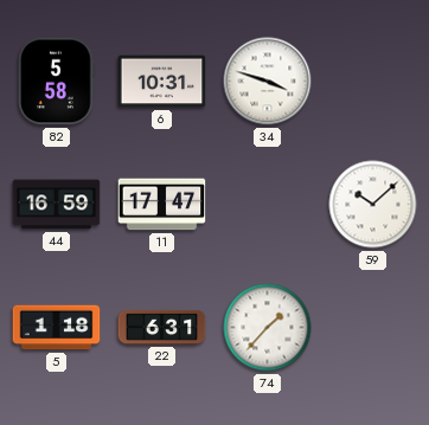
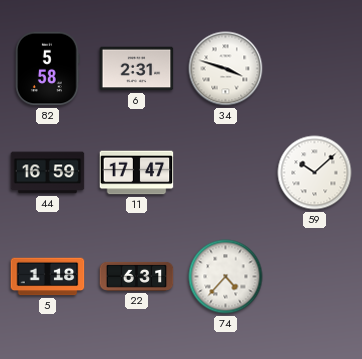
6: 10:31 -> 2:31
74: 1:37 -> 4:37
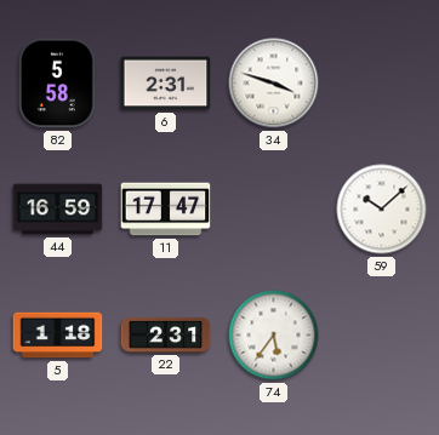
22: 6:31 -> 2:31
74: 4:37 -> 5:36
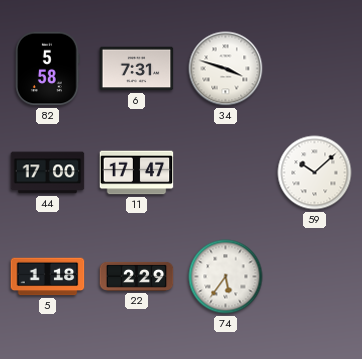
6: 2:31 -> 7:31
44: 16:59 -> 17:00
22: 2:31 -> 2:29
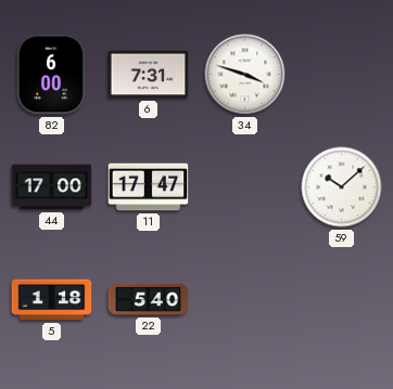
82: 5:58 -> 6:00
22: 2:29 -> 5:40
74: 5:36 -> none
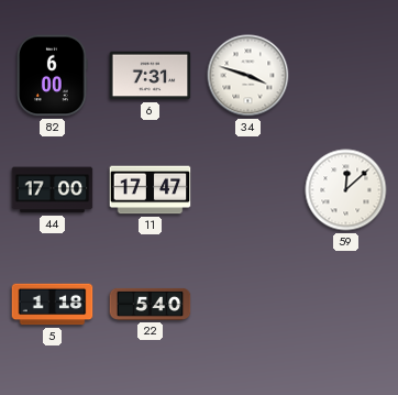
59: 10:08 -> 12:08
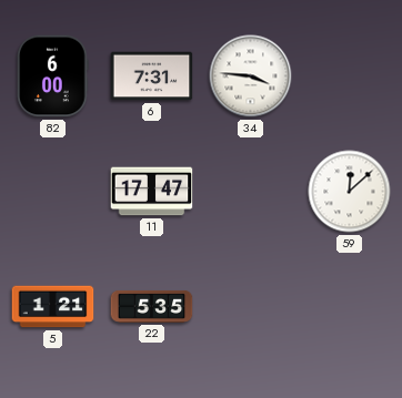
34: 3:48 -> 3:46
44: 17:00 -> none
5: 1:18 -> 1:21
22: 5:40 -> 5:35
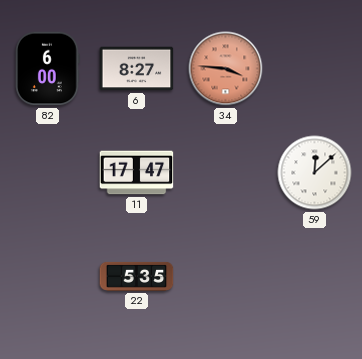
6: 7:31 -> 8:27
34 dial: white -> salmon
5: 1:21 -> none
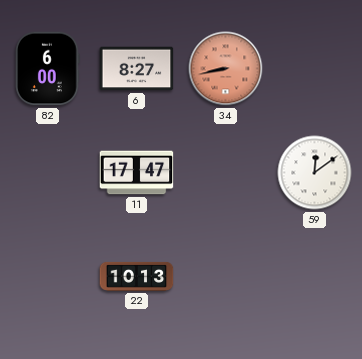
34: 3:46 -> 8:43
59: 12:08 -> 12:09
22: 5:35 -> 10:13
